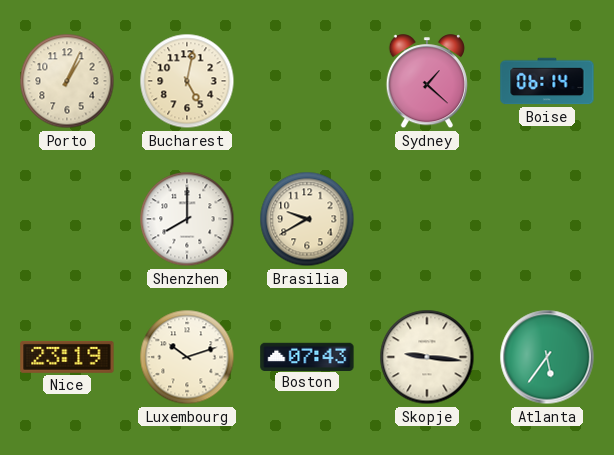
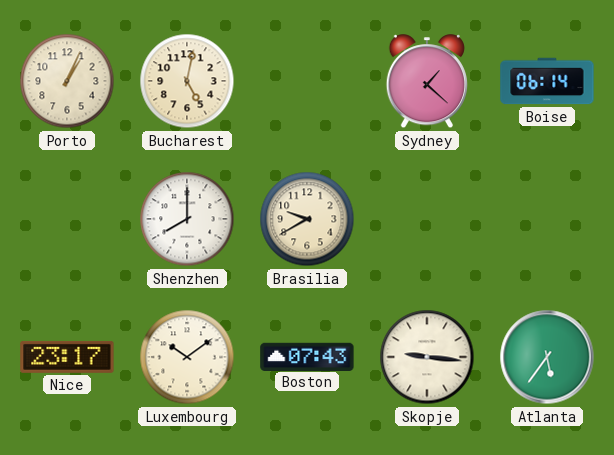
Nice: 23:19 -> 23:17
Luxembourg: 10:12 -> 10:09
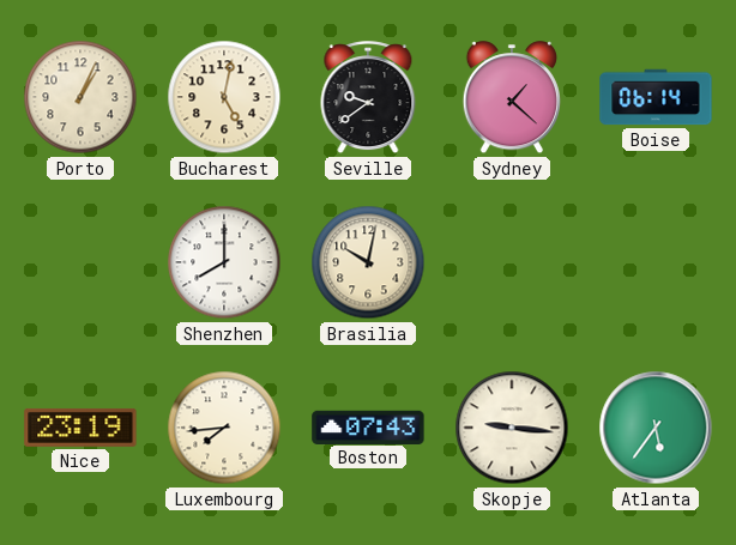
Seville: none -> 9:39
Brasilia: 9:40 -> 10:02
Nice: 23:17 -> 23:19
Luxembourg: 10:09 -> 7:44
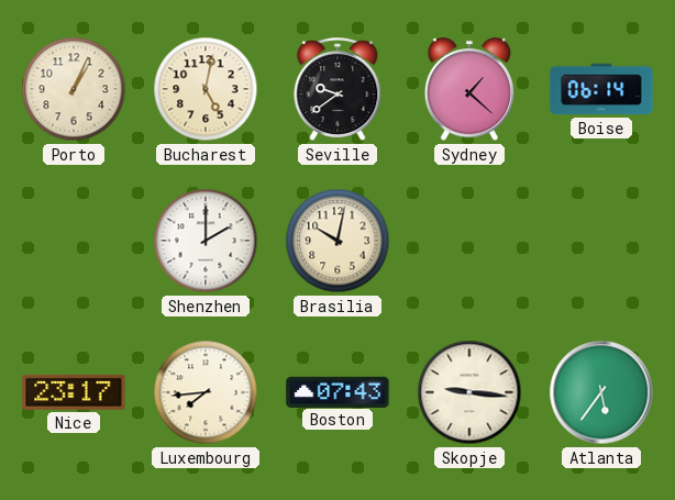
Shenzhen: 8:00 -> 2:00
Nice: 23:19 -> 23:17
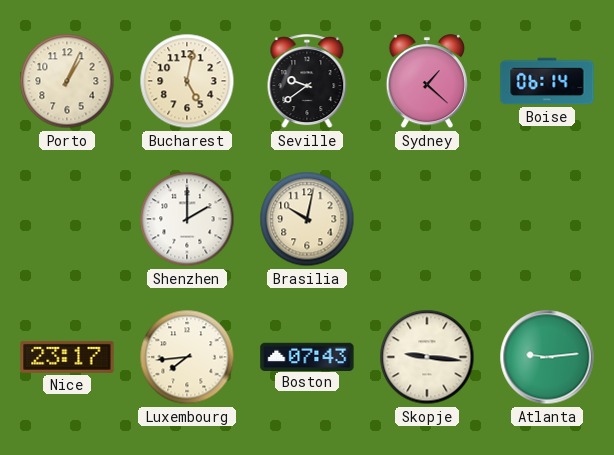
Atlanta: 5:36 -> 9:14
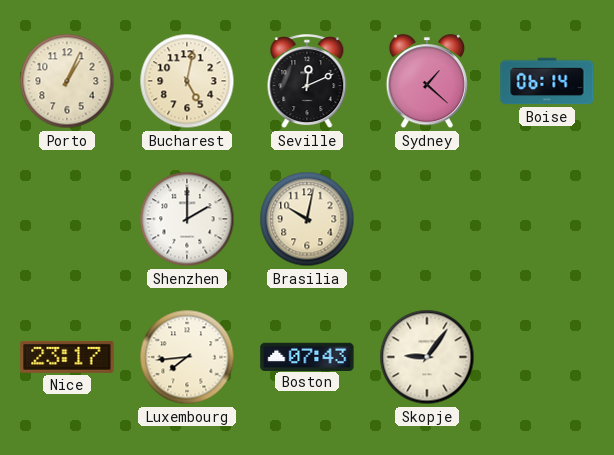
Seville: 9:39 -> 12:11
Skopje: 9:16 -> 9:06
Atlanta: 9:14 -> none
